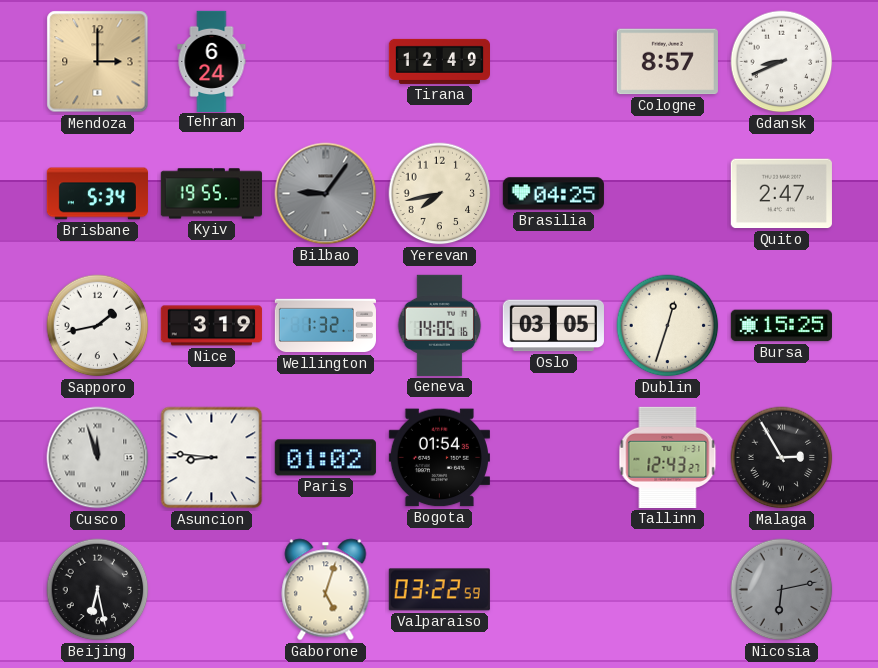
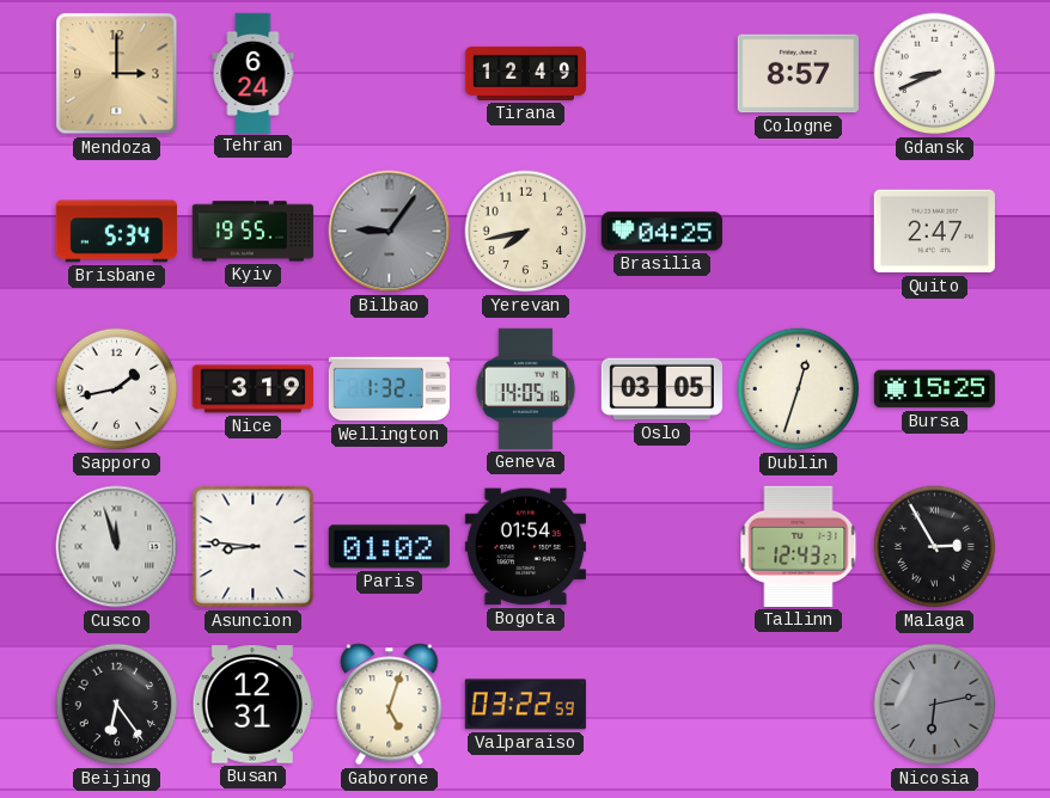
Beijing: 6:28 -> 6:24
Busan: none -> 12:31
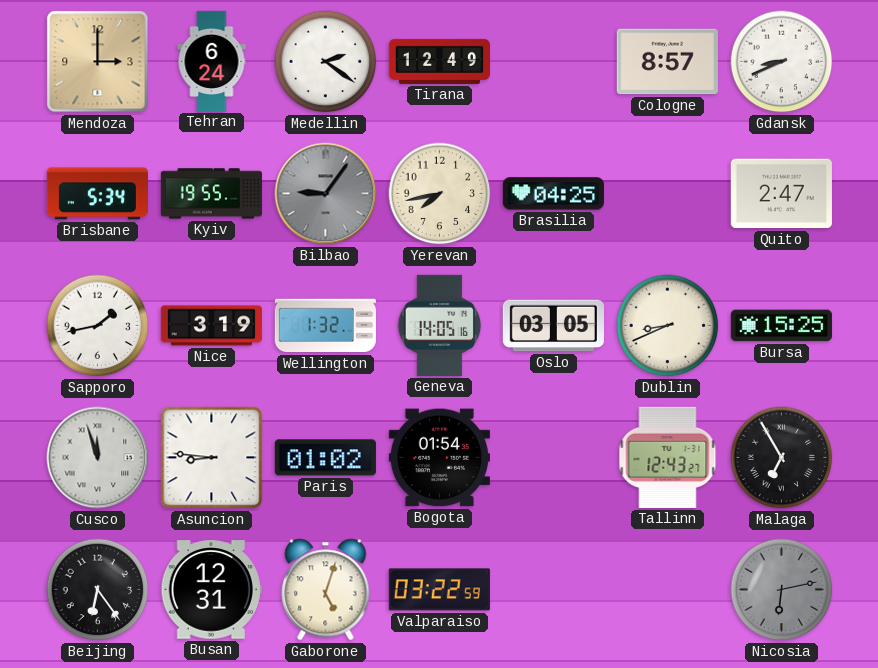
Medellin: none -> 2:21
Dublin: 12:33 -> 8:41
Malaga: 2:55 -> 6:55
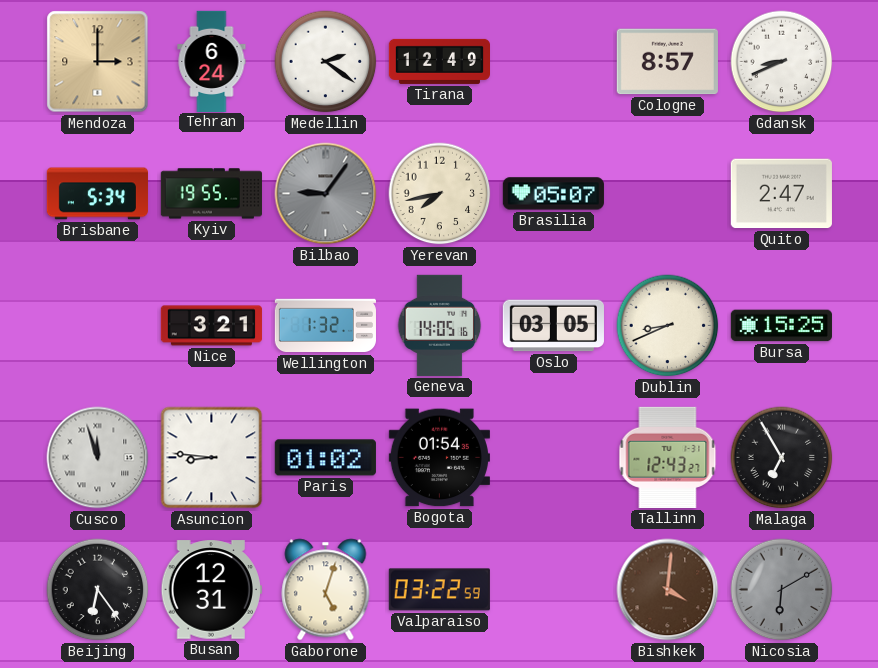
Brasilia: 04:25 -> 05:07
Sapporo: 1:43 -> none
Nice: 3:19 -> 3:21
Bishkek: none -> 4:01
Nicosia: 6:13 -> 6:10
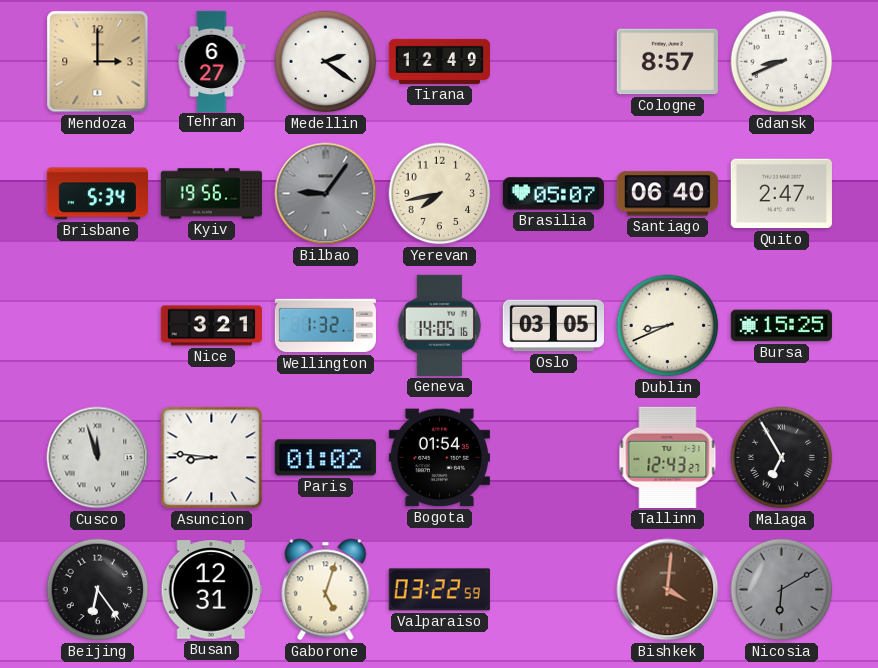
Tehran: 6:24 -> 6:27
Kyiv: 19:55 -> 19:56
Santiago: none -> 06:40
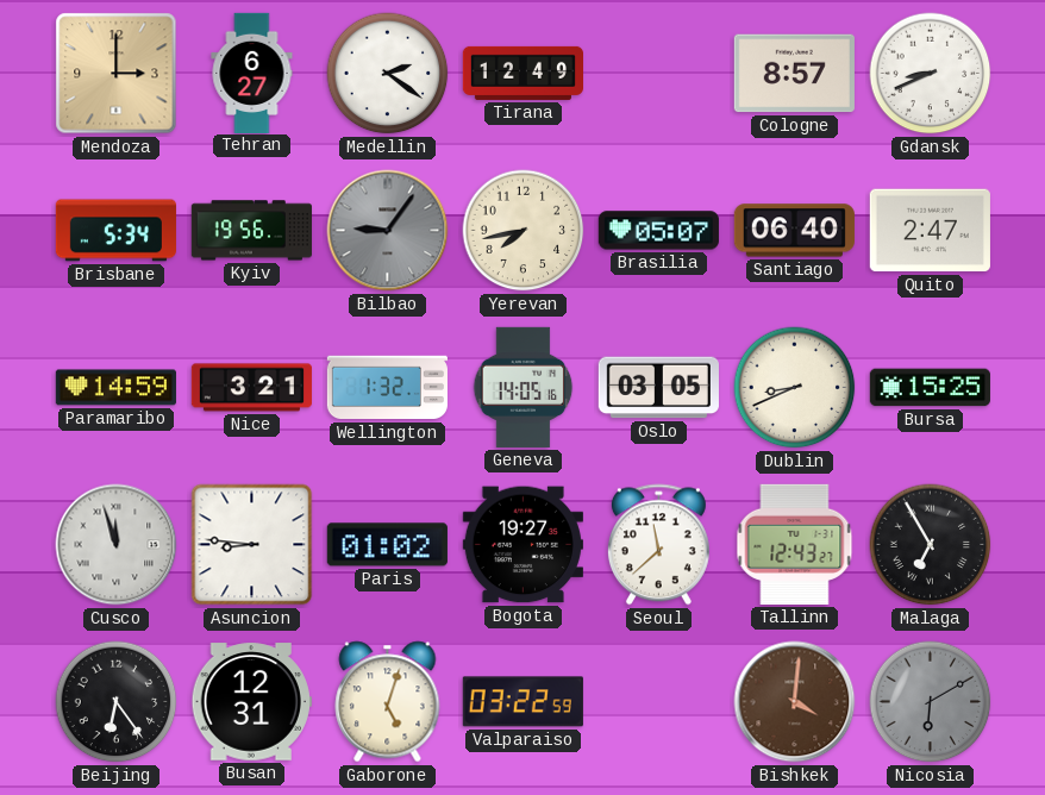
Paramaribo: none -> 14:59
Bogota: 01:54 -> 19:27
Seoul: none -> 11:38
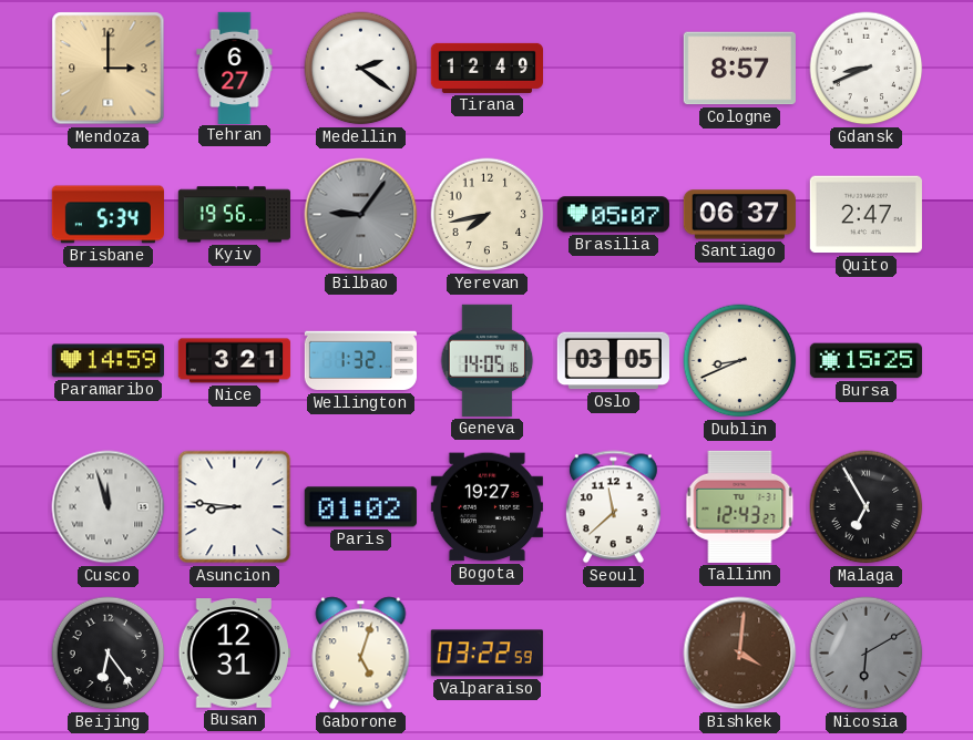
Santiago: 06:40 -> 06:37
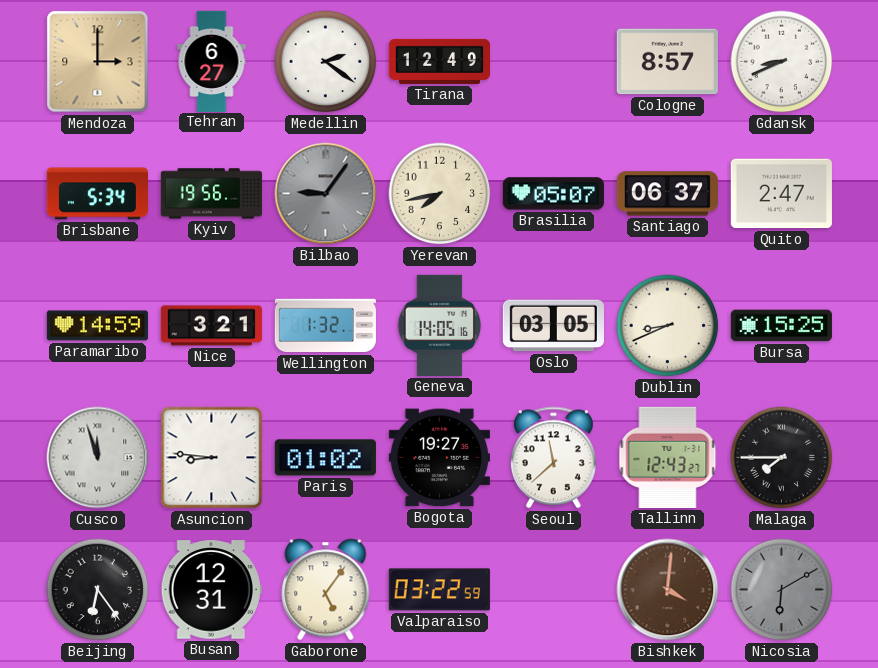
Malaga: 6:55 -> 7:45
Gaborone: 5:03 -> 5:06
